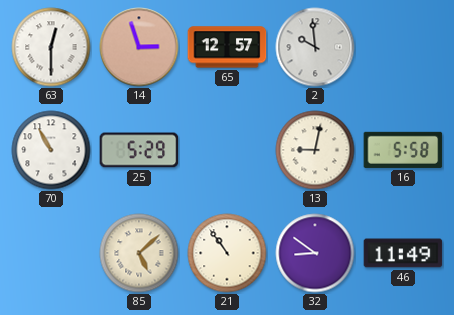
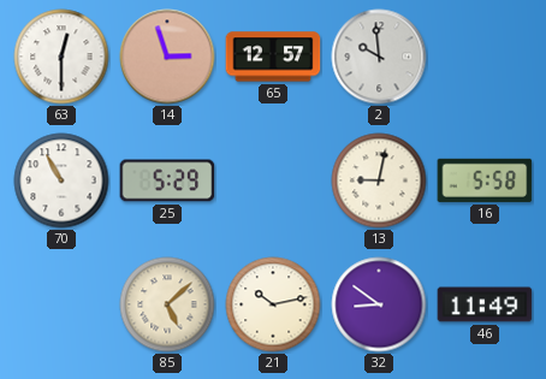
21: 10:54 -> 10:13
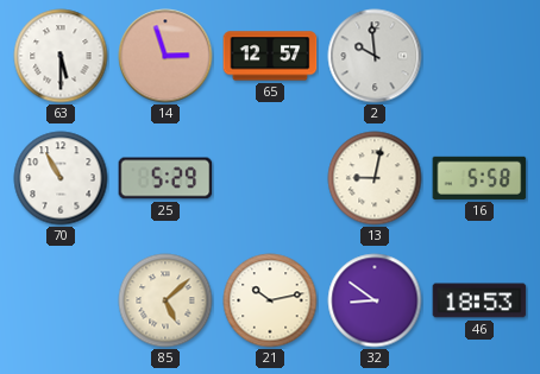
63: 12:30 -> 5:30
46: 11:49 -> 18:53
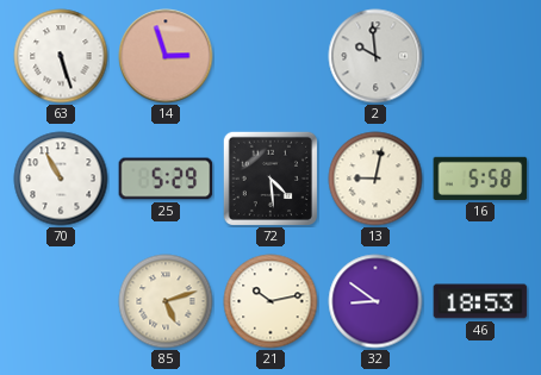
63: 5:30 -> 5:27
65: 12:57 -> none
72: none -> 4:29
85: 5:08 -> 5:12
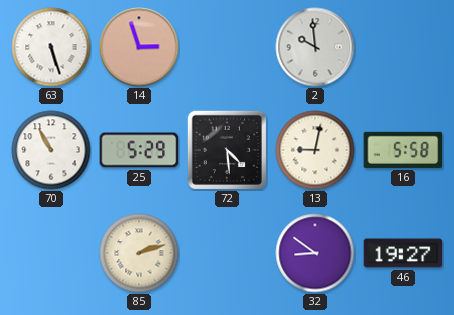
85: 5:12 -> 2:12
21: 10:13 -> none
46: 18:53 -> 19:27
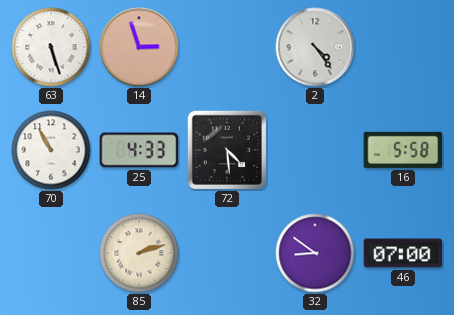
2: 9:59 -> 4:24
25: 5:29 -> 4:33
13: 9:02 -> none
46: 19:27 -> 07:00
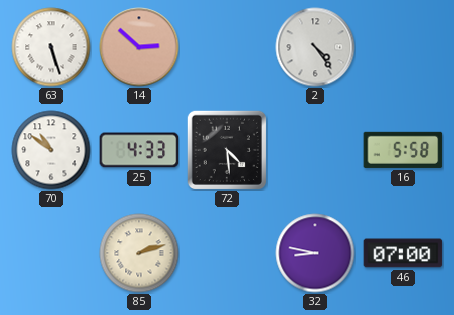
14: 2:57 -> 2:52
70: 10:55 -> 10:51
32: 8:51 -> 8:47
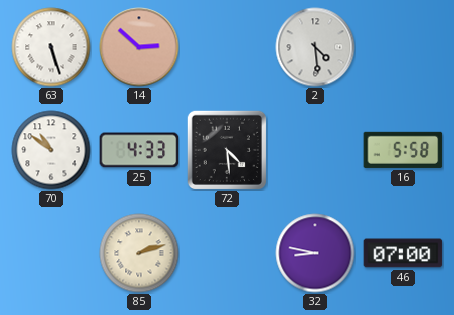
2: 4:24 -> 4:29
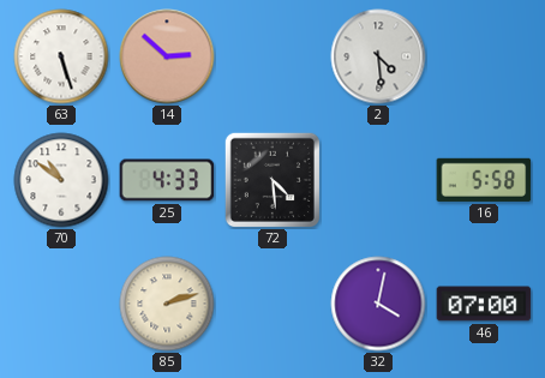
32: 8:47 -> 4:02
